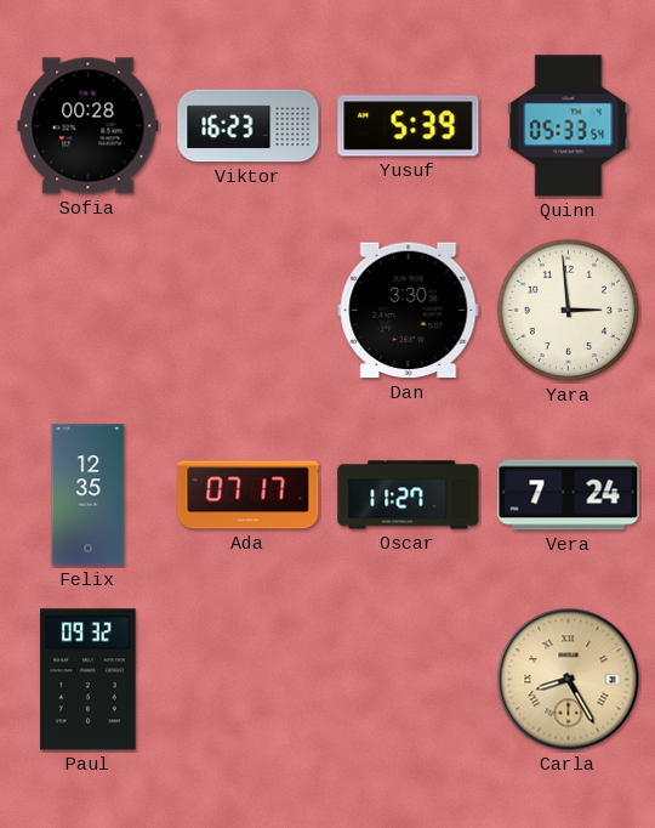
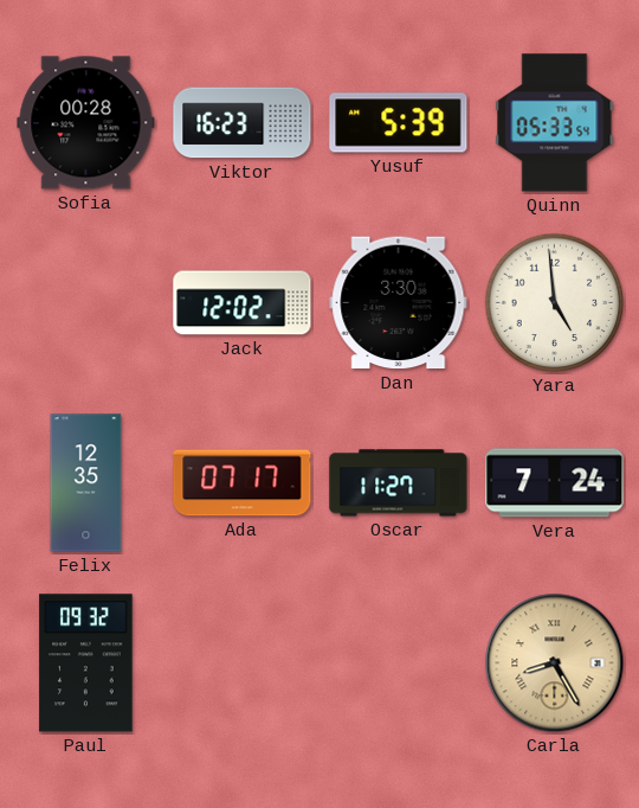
Jack: none -> 12:02
Yara: 2:59 -> 4:59
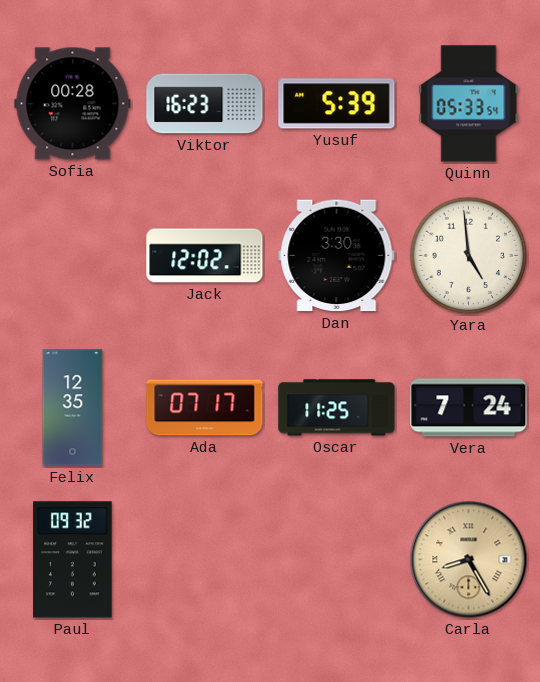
Oscar: 11:27 -> 11:25
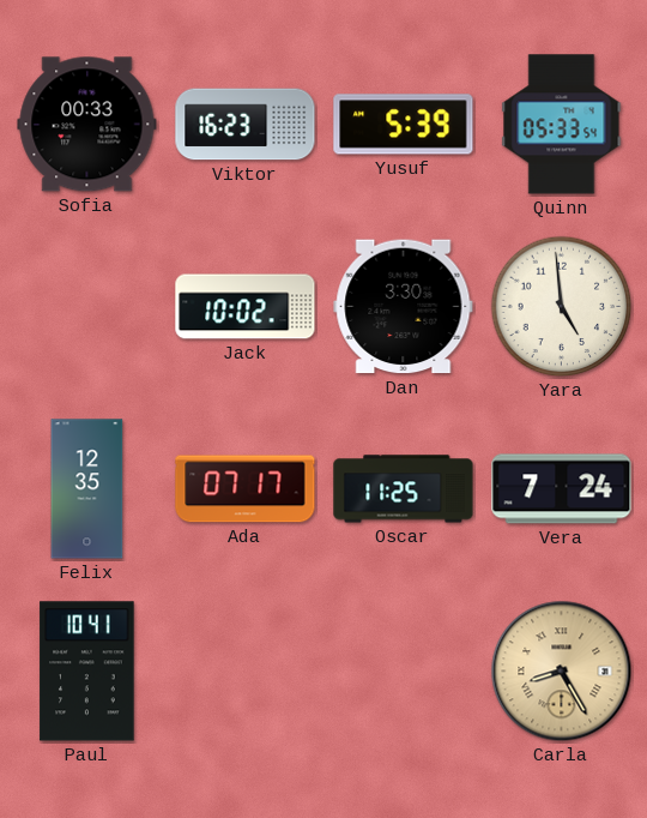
Sofia: 00:28 -> 00:33
Jack: 12:02 -> 10:02
Paul: 09:32 -> 10:41
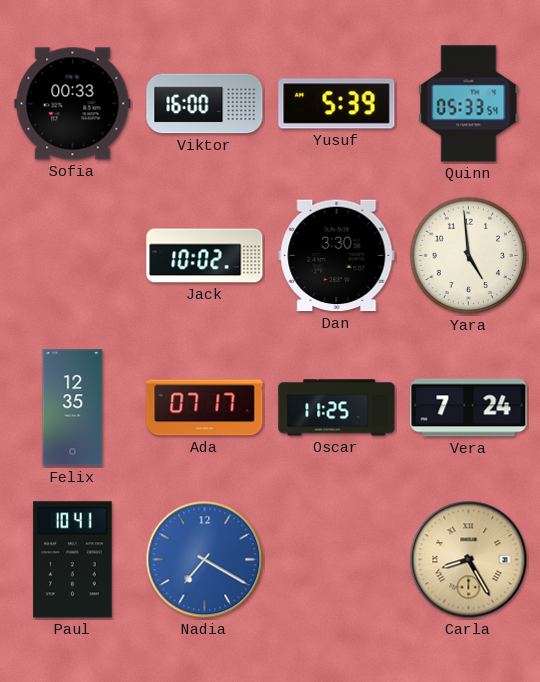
Viktor: 16:23 -> 16:00
Nadia: none -> 7:20
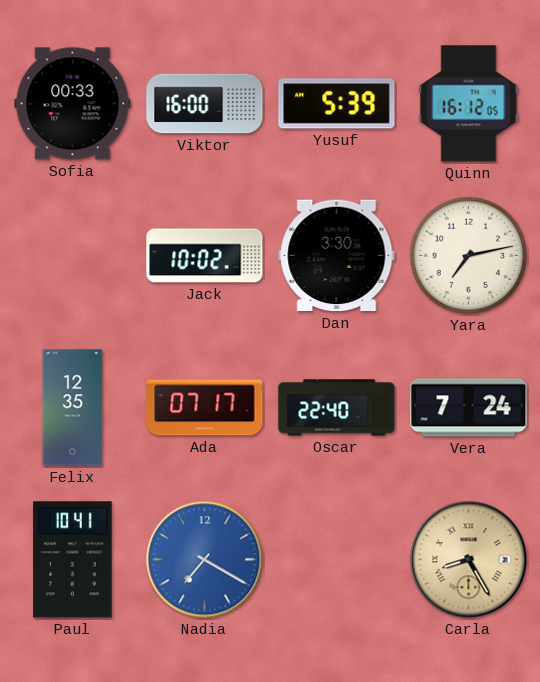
Quinn: 05:33 -> 16:12
Yara: 4:59 -> 7:13
Oscar: 11:25 -> 22:40
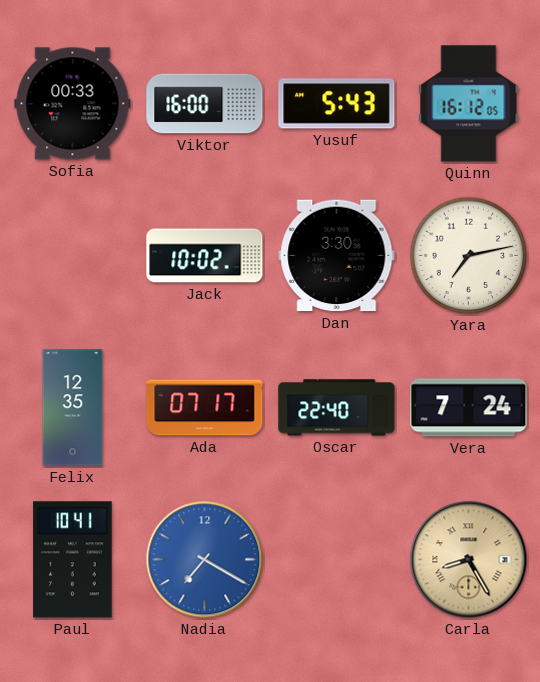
Yusuf: 5:39 -> 5:43
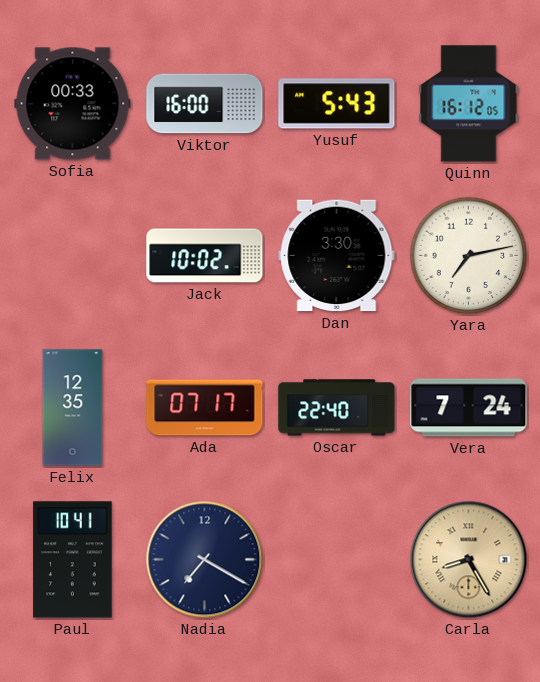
Nadia dial: blue -> navy
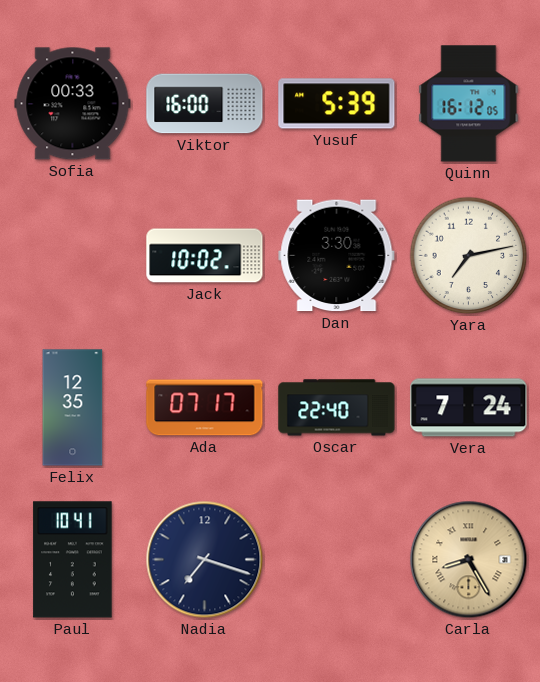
Yusuf: 5:43 -> 5:39
Nadia: 7:20 -> 7:18
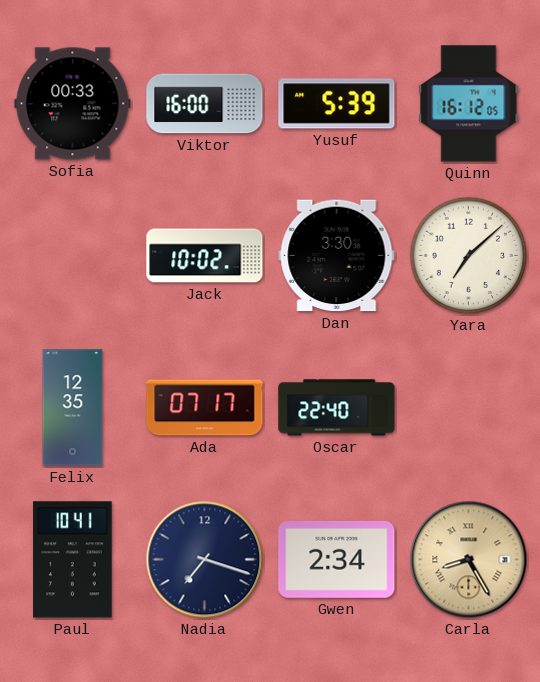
Yara: 7:13 -> 7:08
Vera: 7:24 -> none
Gwen: none -> 2:34
